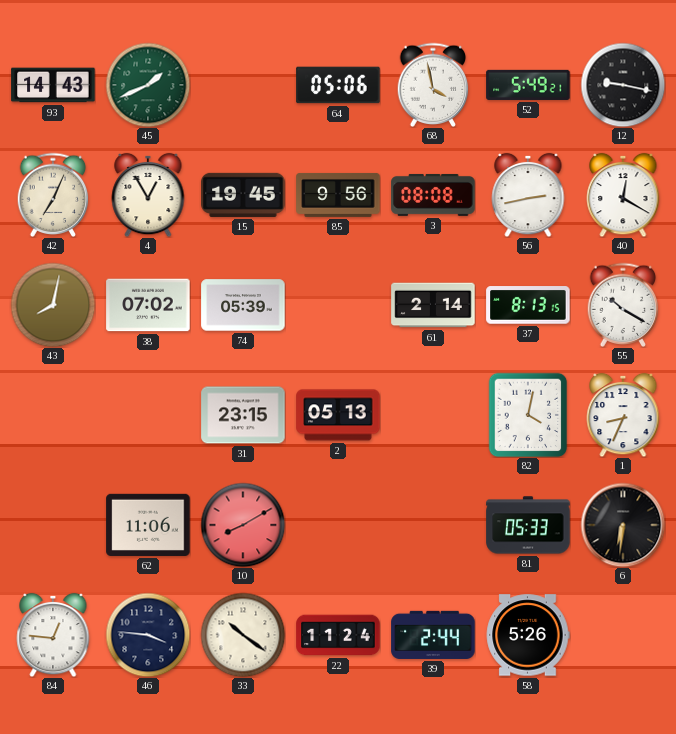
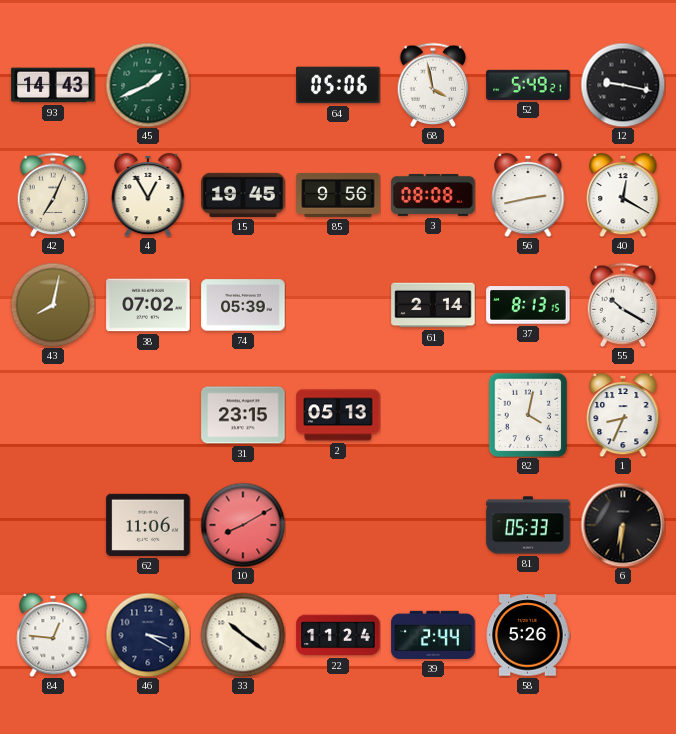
46: 3:46 -> 3:20
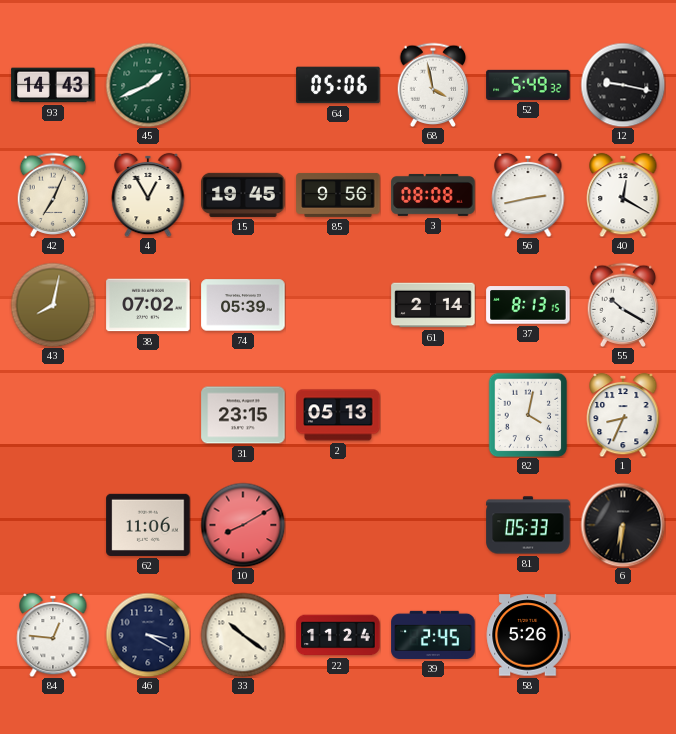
52: 5:49:21 -> 5:49:32
39: 2:44 -> 2:45
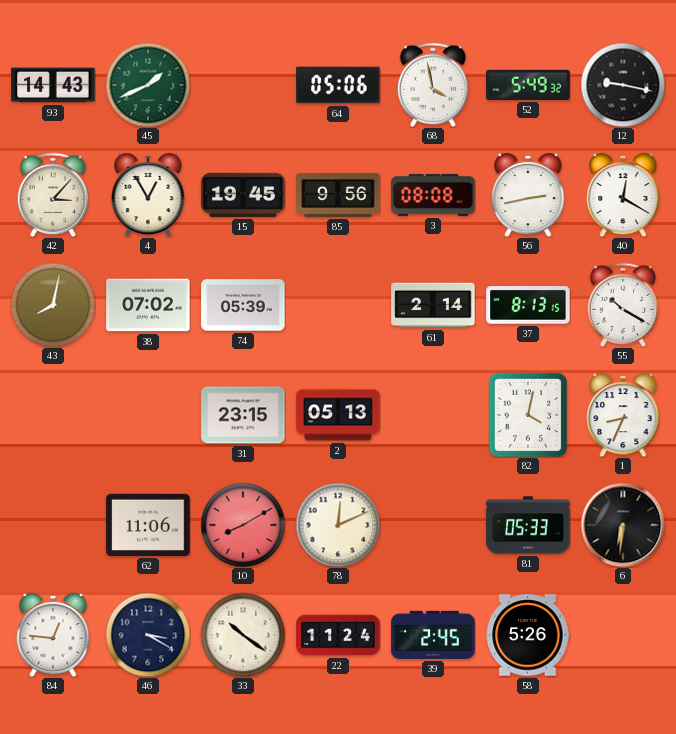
42: 7:04 -> 3:07
78: none -> 12:11
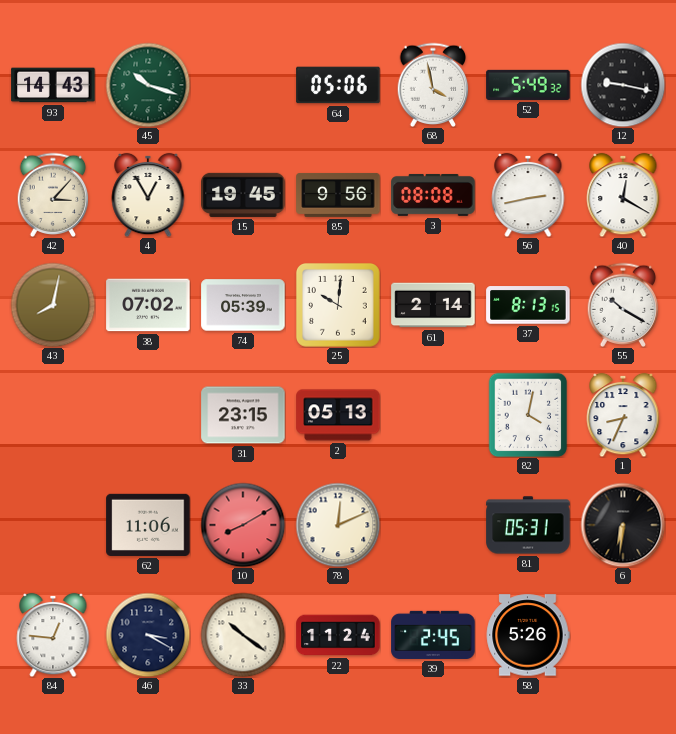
45: 1:41 -> 10:18
25: none -> 10:01
81: 05:33 -> 05:31
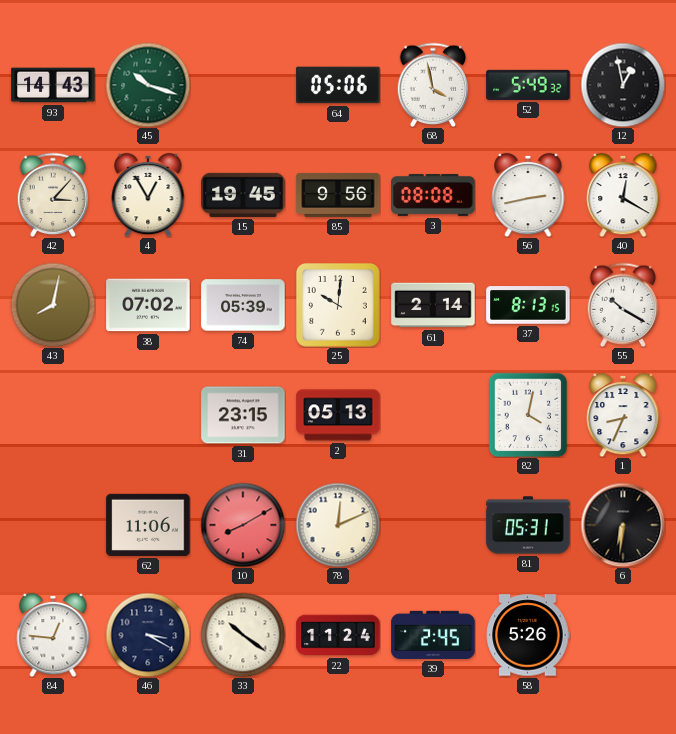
12: 9:17 -> 12:58
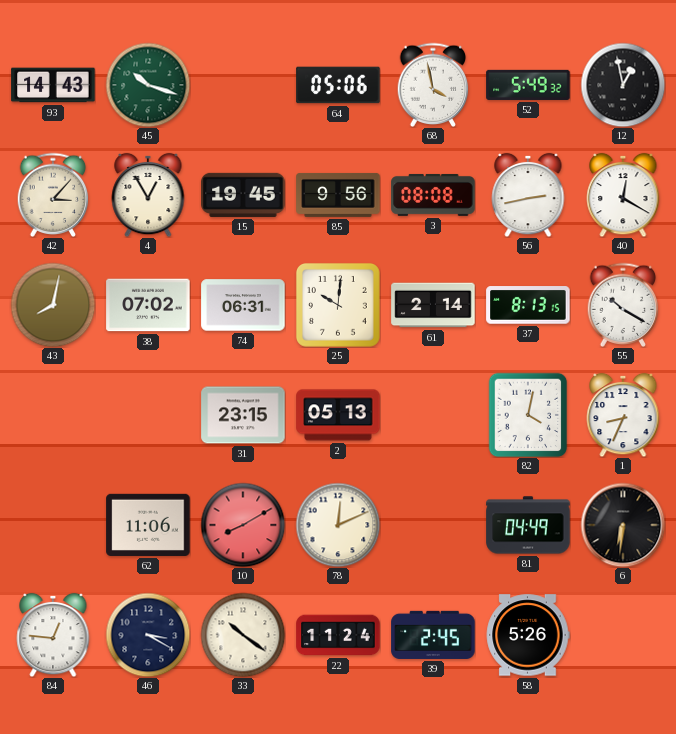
74: 05:39 -> 06:31
81: 05:31 -> 04:49
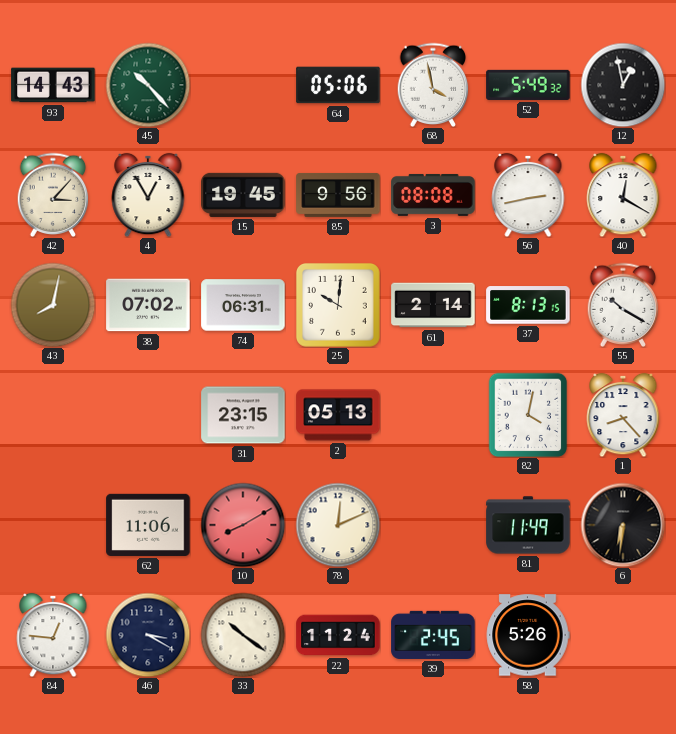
45: 10:18 -> 10:23
1: 8:34 -> 8:23
81: 04:49 -> 11:49
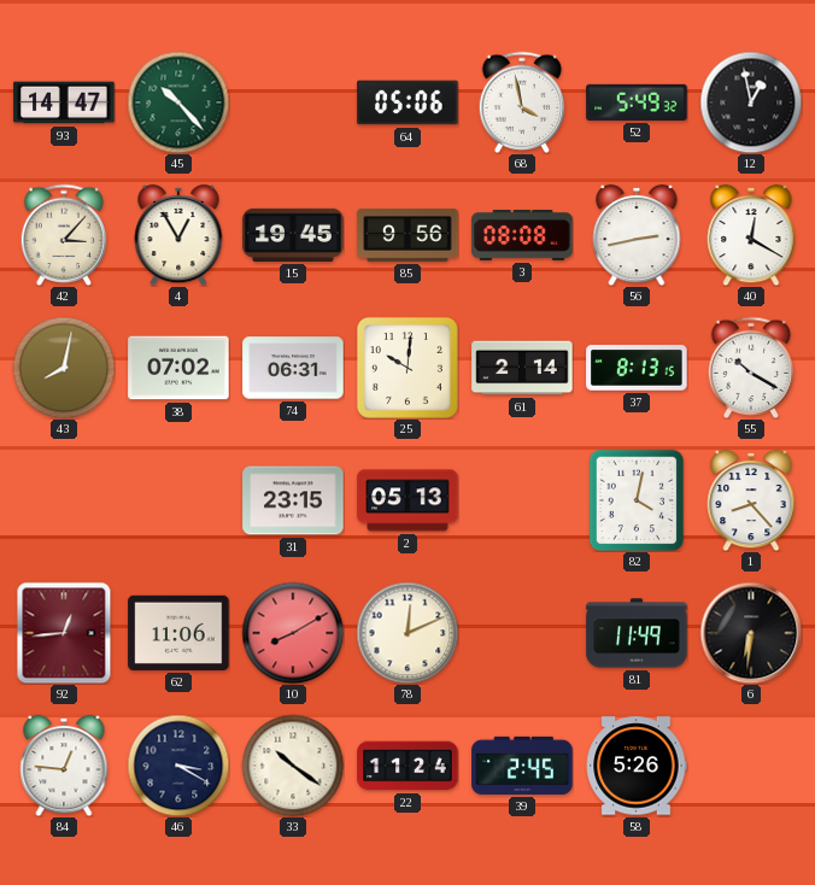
93: 14:43 -> 14:47
92: none -> 12:44
